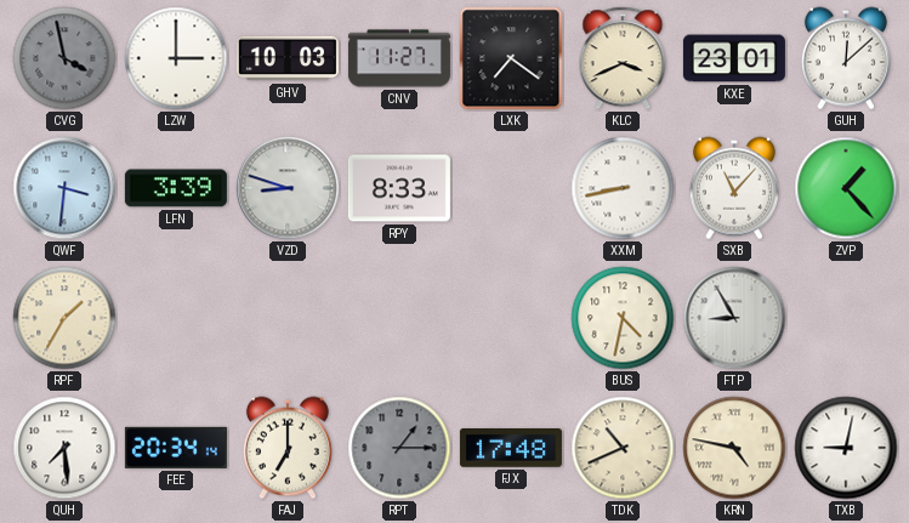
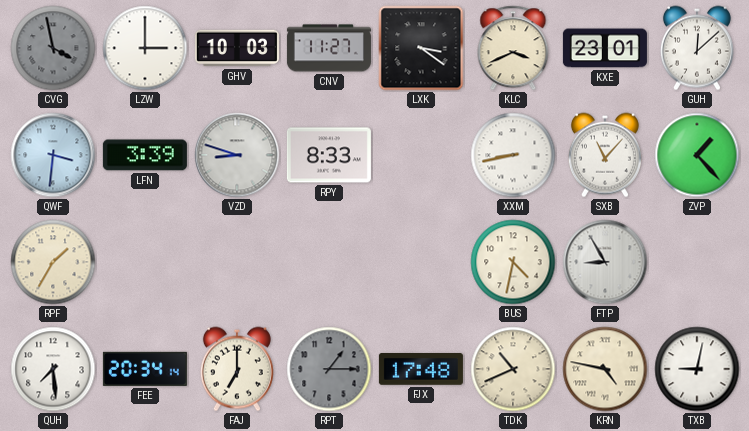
LXK: 7:21 -> 3:21
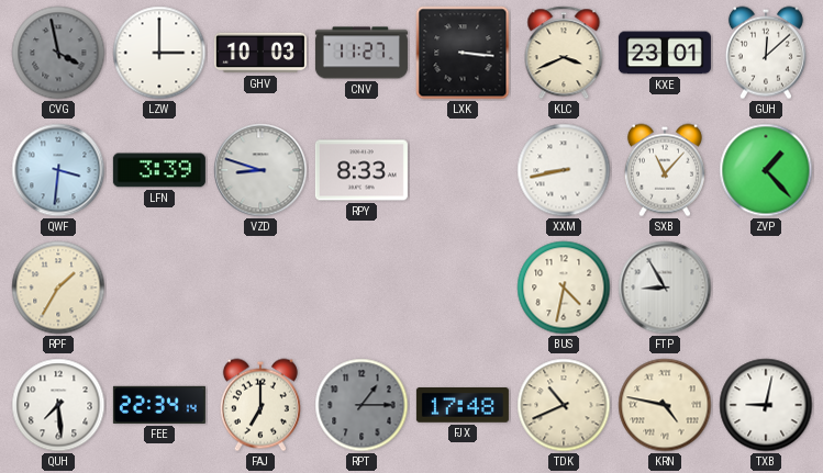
LXK: 3:21 -> 3:16
FEE: 20:34 -> 22:34
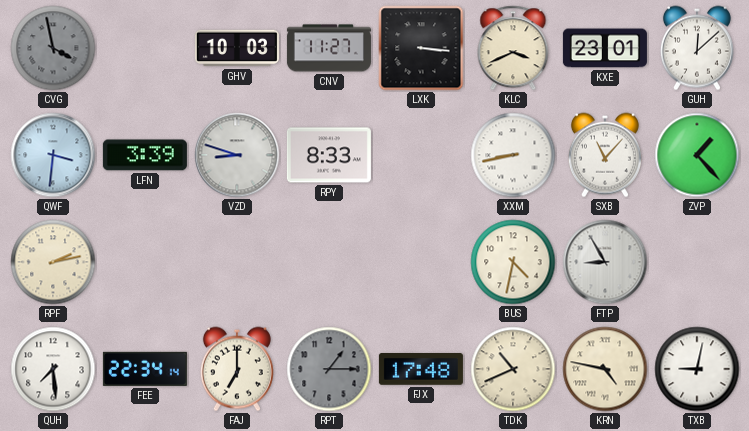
LZW: 3:00 -> none
RPF: 1:35 -> 2:13
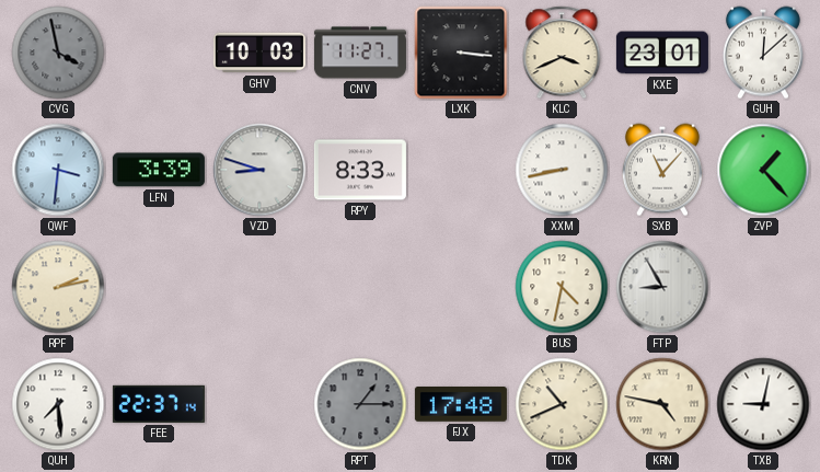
FEE: 22:34 -> 22:37
FAJ: 7:00 -> none
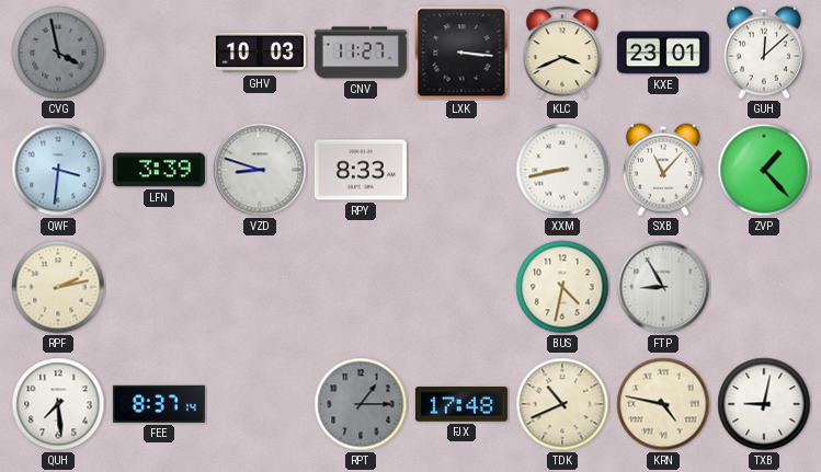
FEE: 22:37 -> 8:37
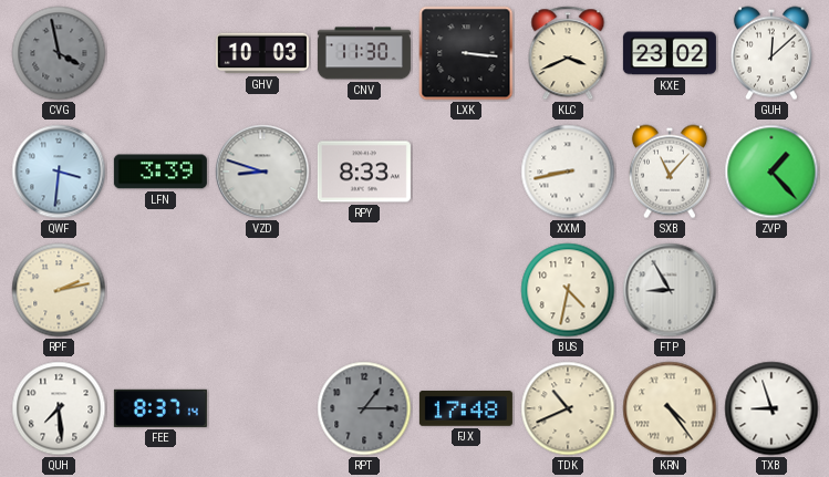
CNV: 11:27 -> 11:30
KXE: 23:01 -> 23:02
KRN: 4:47 -> 4:24
TXB: 9:02 -> 8:57
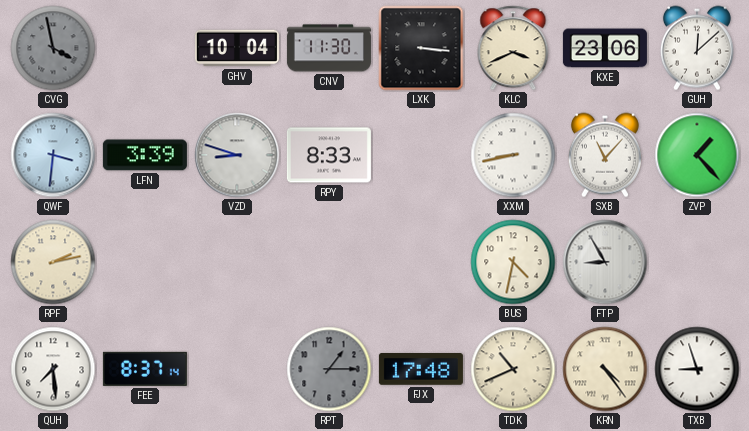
GHV: 10:03 -> 10:04
KXE: 23:02 -> 23:06
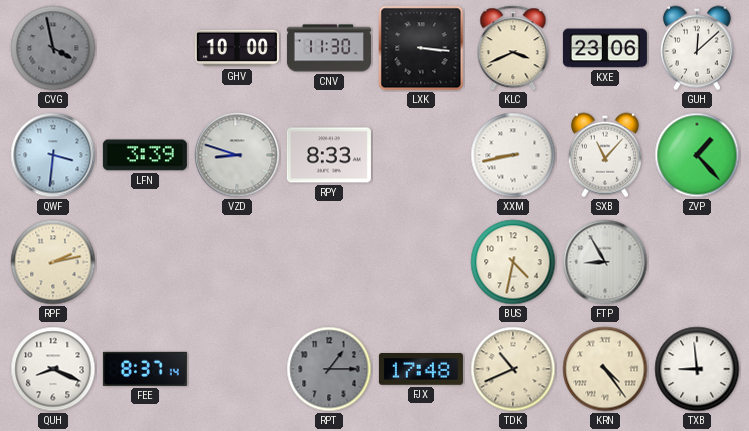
GHV: 10:04 -> 10:00
QUH: 7:29 -> 8:19
TXB: 8:57 -> 8:59
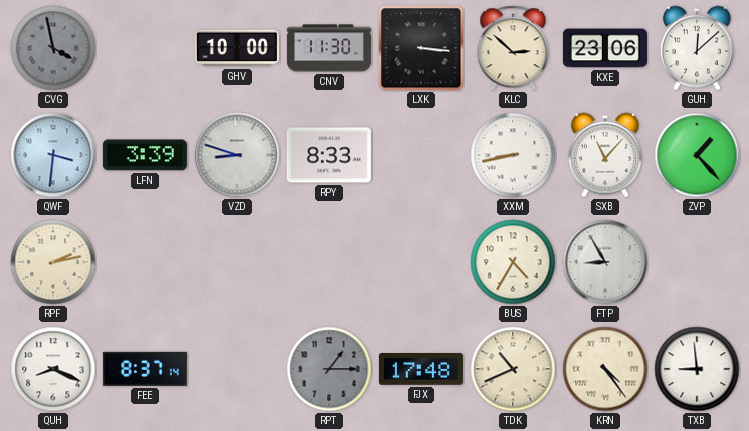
KLC: 3:41 -> 2:52
BUS: 4:32 -> 4:35
